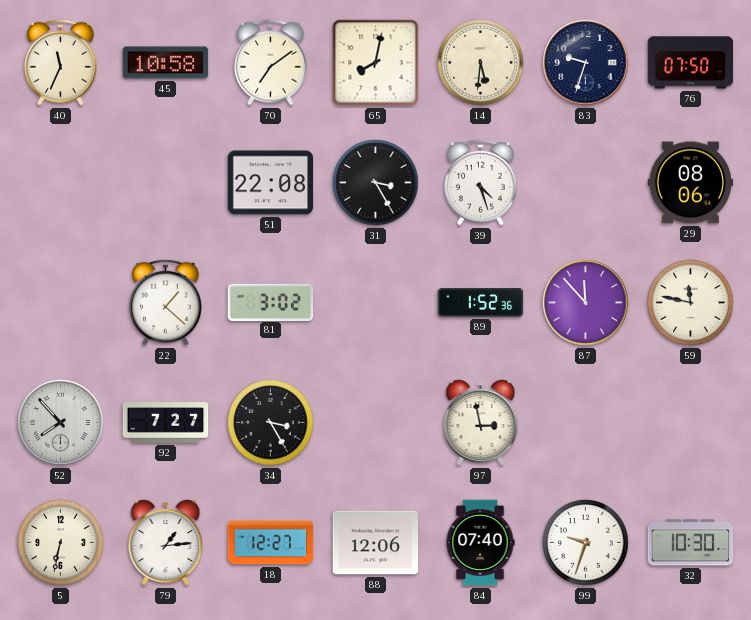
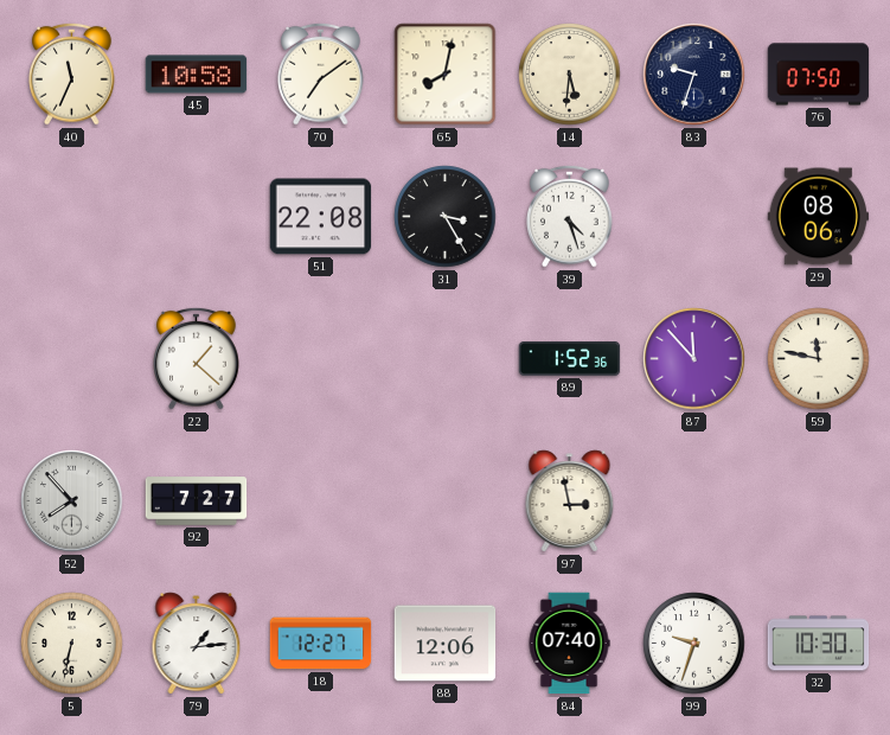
81: 3:02 -> none
34: 3:25 -> none
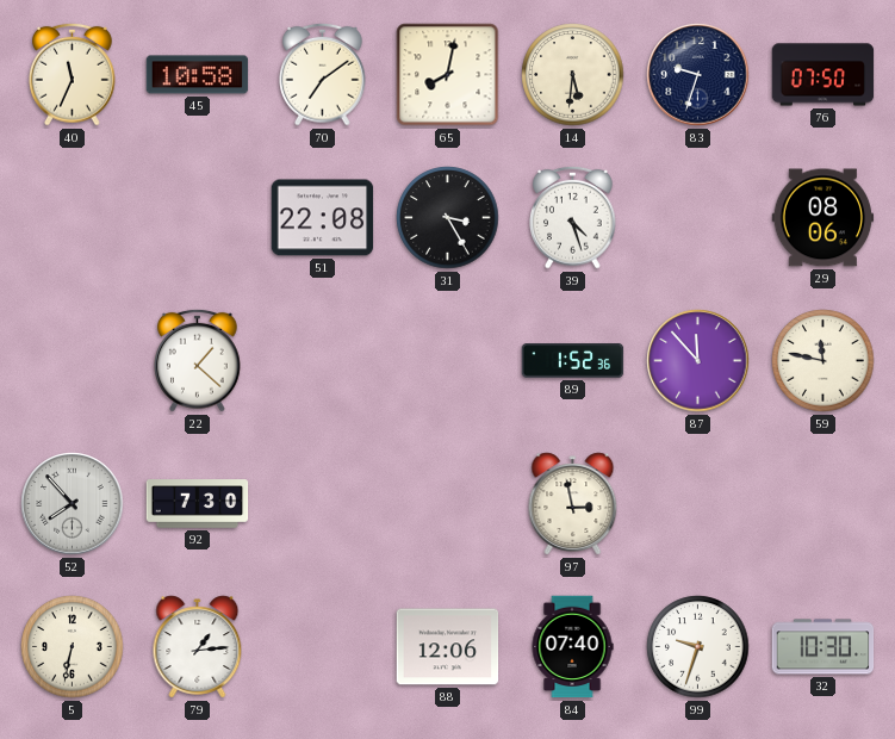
92: 7:27 -> 7:30
18: 12:27 -> none
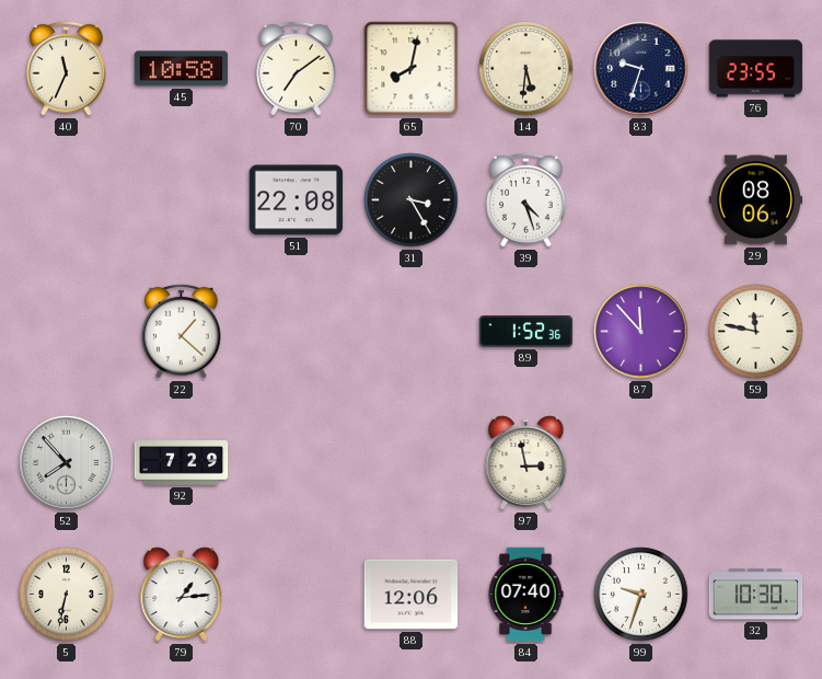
76: 07:50 -> 23:55
92: 7:30 -> 7:29
